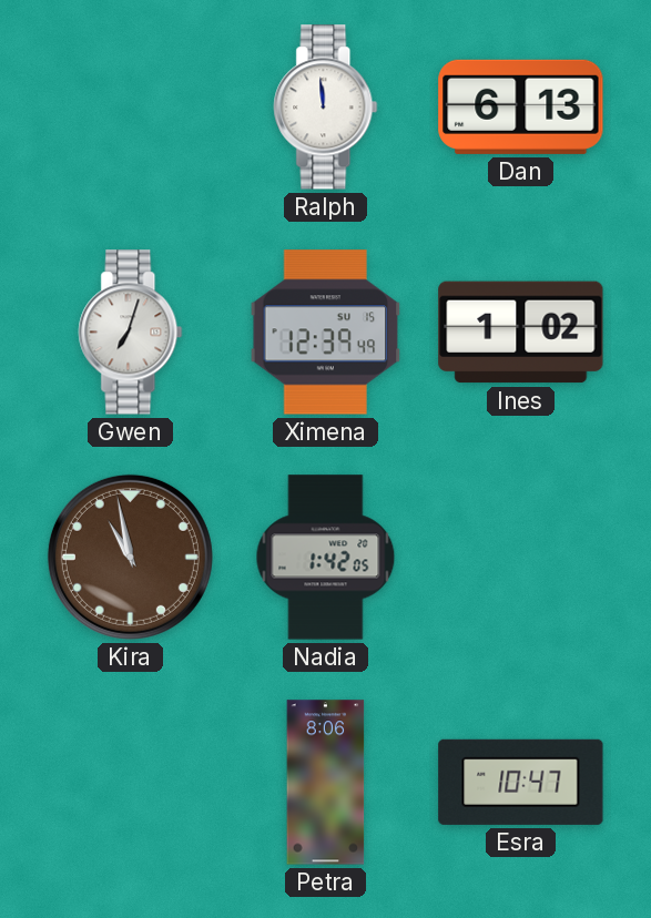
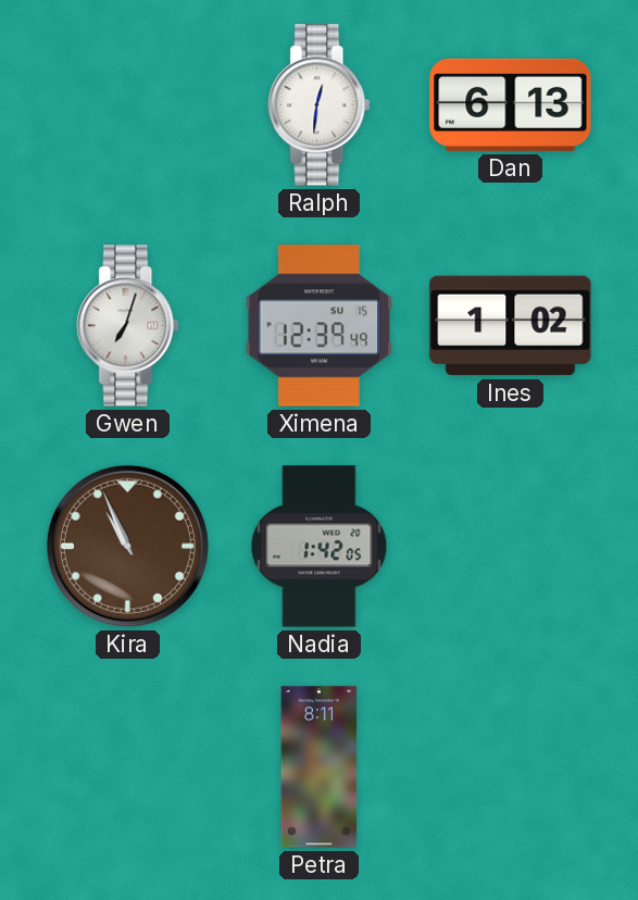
Ralph: 11:59 -> 12:31
Kira: 10:58 -> 10:56
Petra: 8:06 -> 8:11
Esra: 10:47 -> none
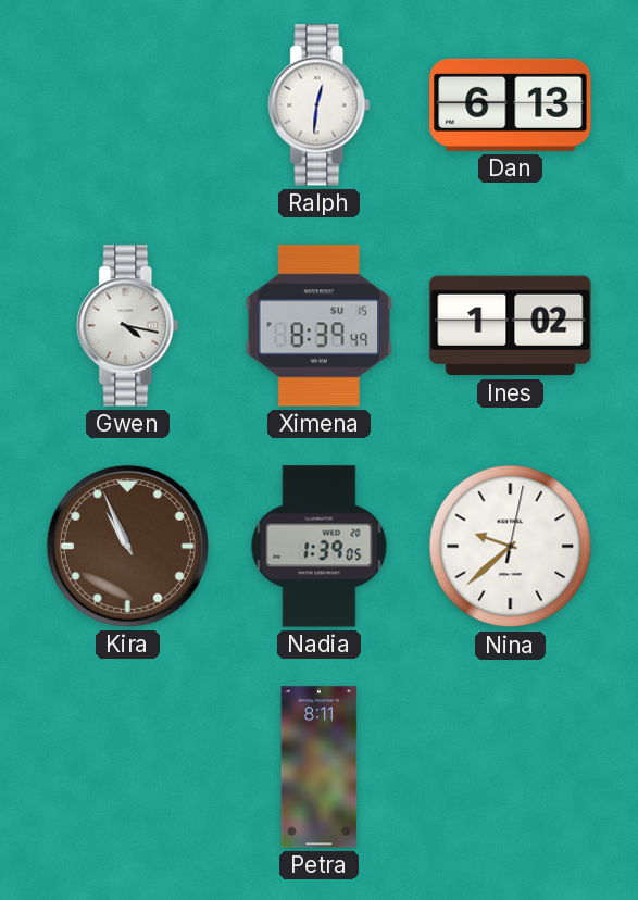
Gwen: 7:03 -> 4:17
Ximena: 12:39 -> 8:39
Nadia: 1:42 -> 1:39
Nina: none -> 9:38
